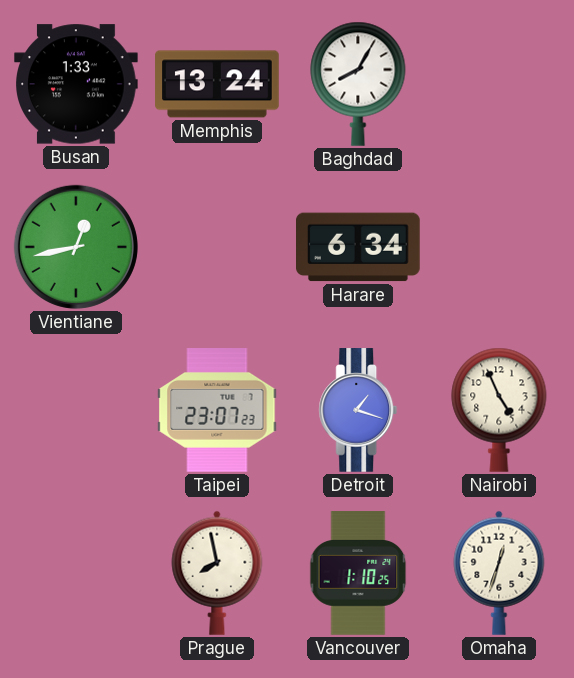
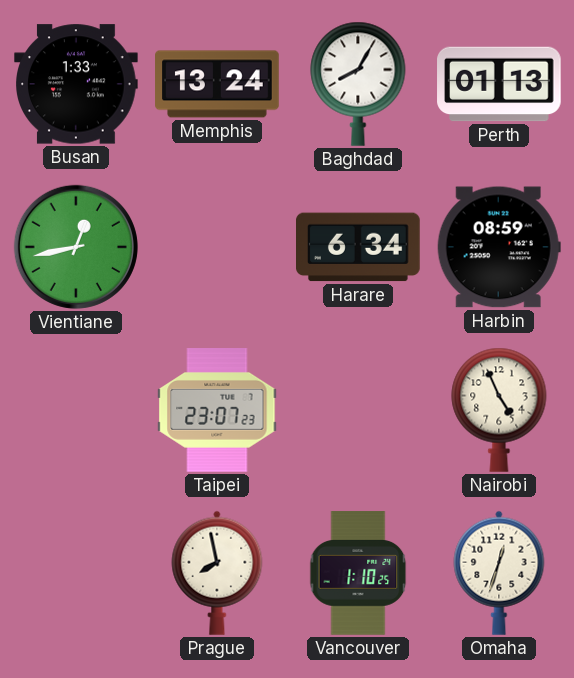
Perth: none -> 01:13
Harbin: none -> 08:59
Detroit: 1:18 -> none
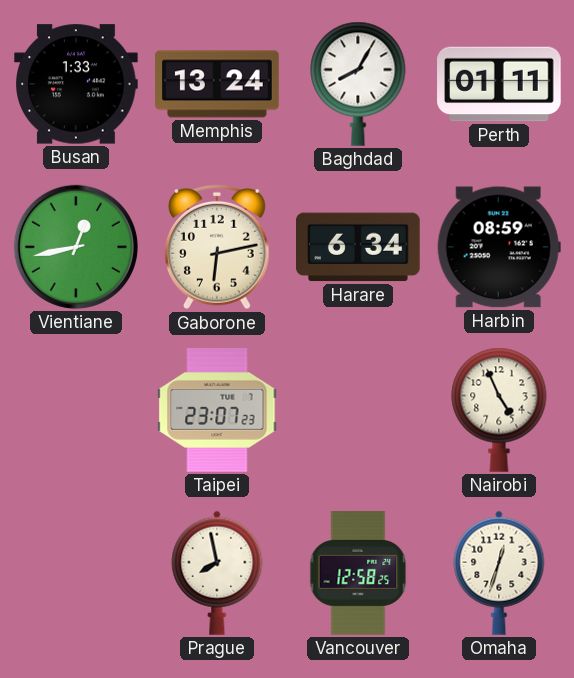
Perth: 01:13 -> 01:11
Gaborone: none -> 6:13
Vancouver: 1:10 -> 12:58
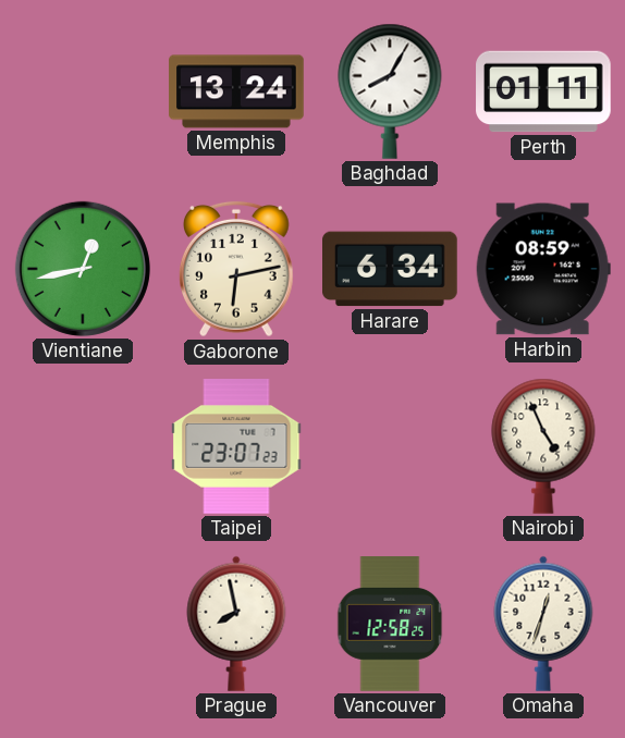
Busan: 1:33 -> none
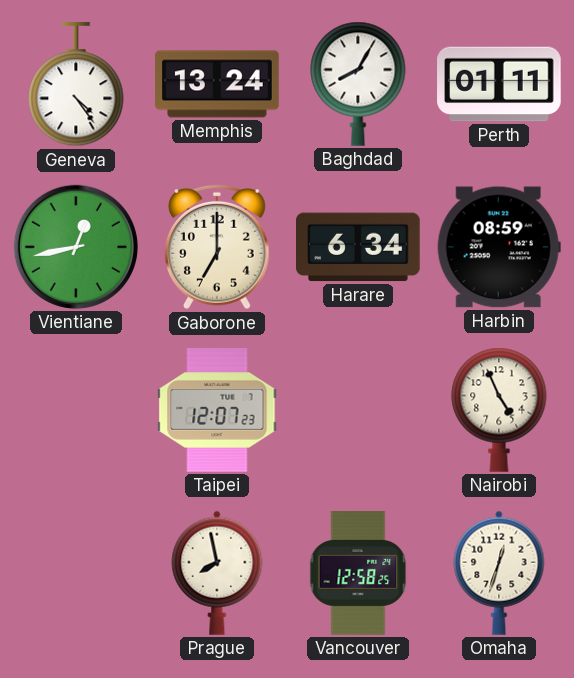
Geneva: none -> 4:24
Gaborone: 6:13 -> 7:00
Taipei: 23:07 -> 12:07
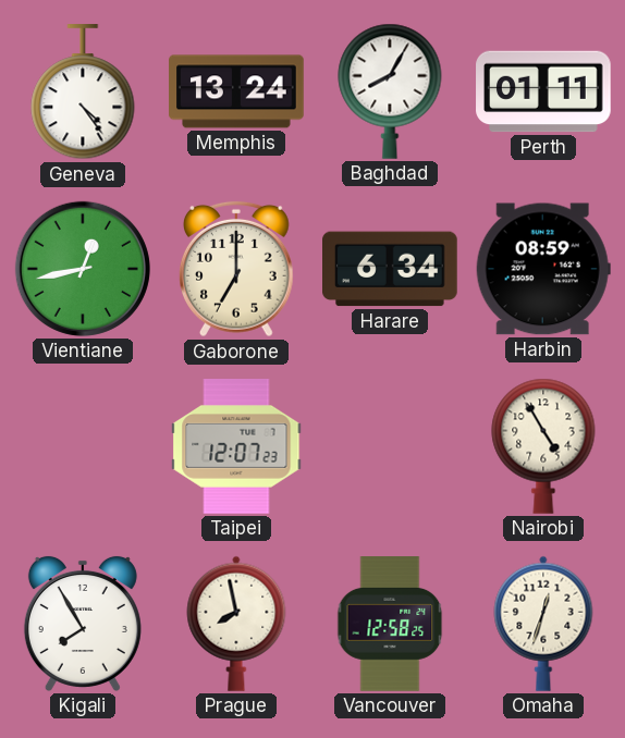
Nairobi: 4:56 -> 4:55
Kigali: none -> 7:55
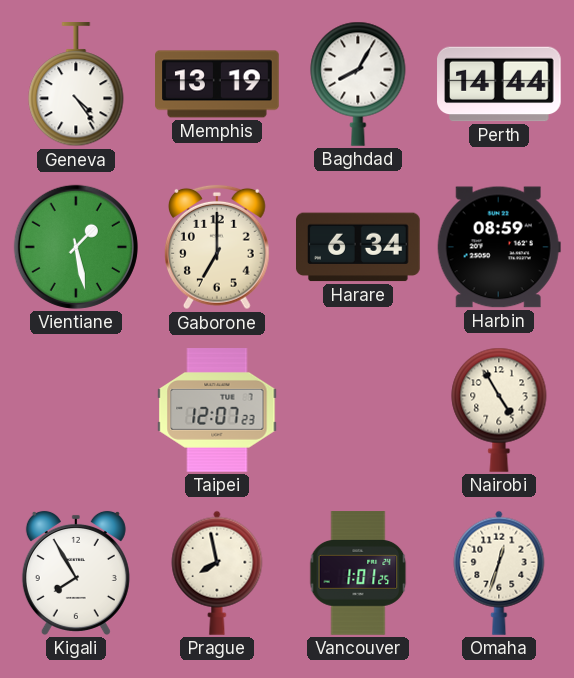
Memphis: 13:24 -> 13:19
Perth: 01:11 -> 14:44
Vientiane: 12:43 -> 1:28
Vancouver: 12:58 -> 1:01
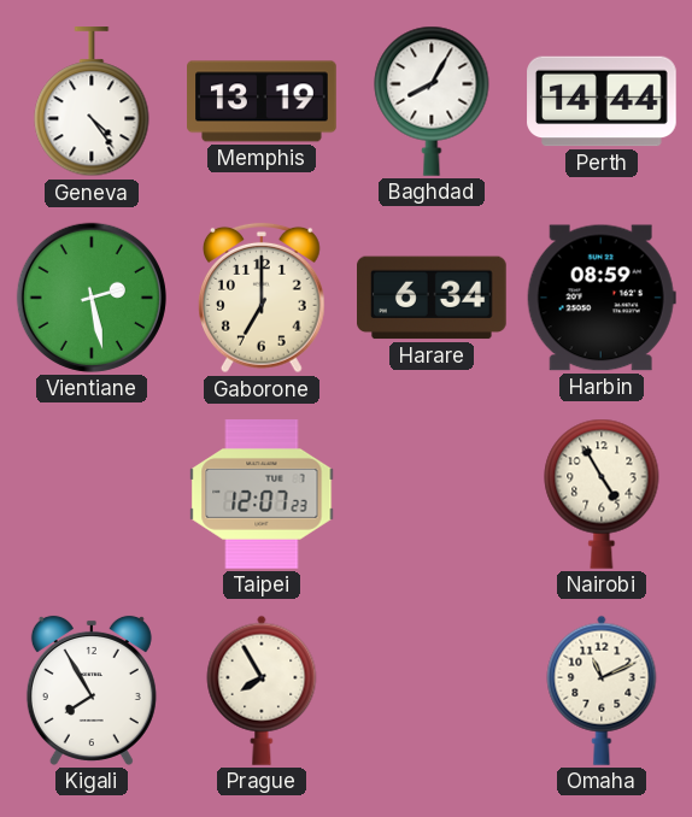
Vientiane: 1:28 -> 2:28
Prague: 7:58 -> 7:55
Vancouver: 1:01 -> none
Omaha: 12:33 -> 11:11
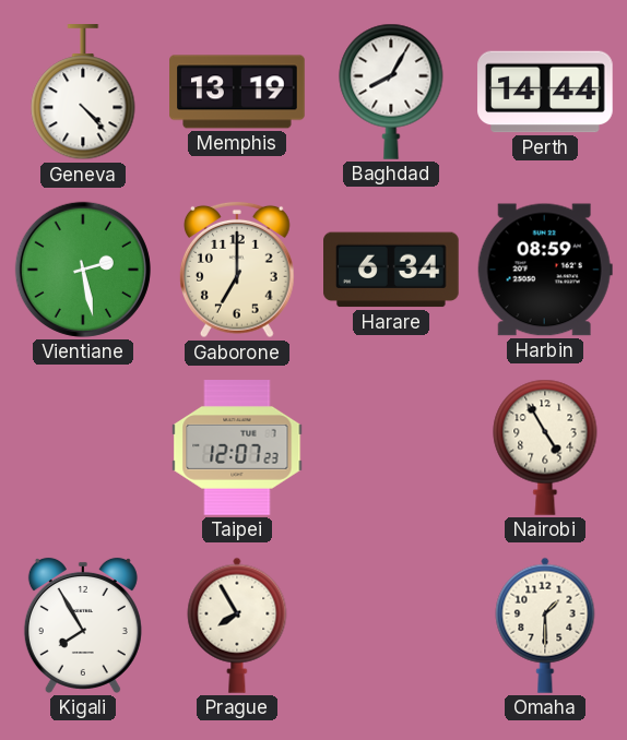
Geneva: 4:24 -> 4:23
Omaha: 11:11 -> 1:30
